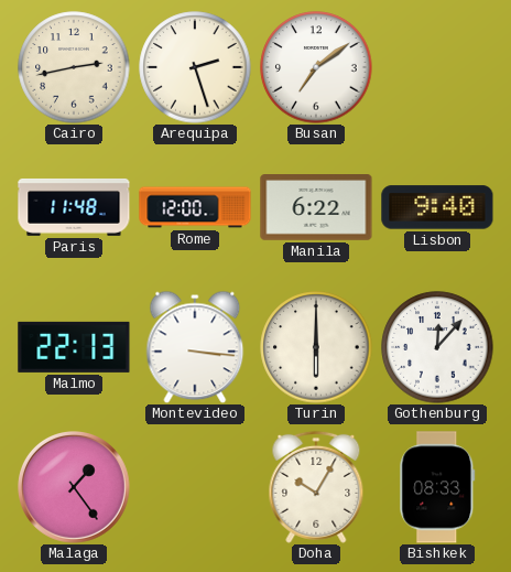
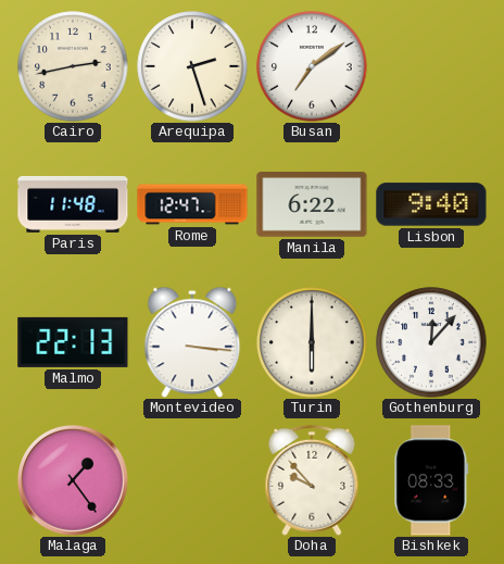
Rome: 12:00 -> 12:47
Doha: 10:05 -> 9:53
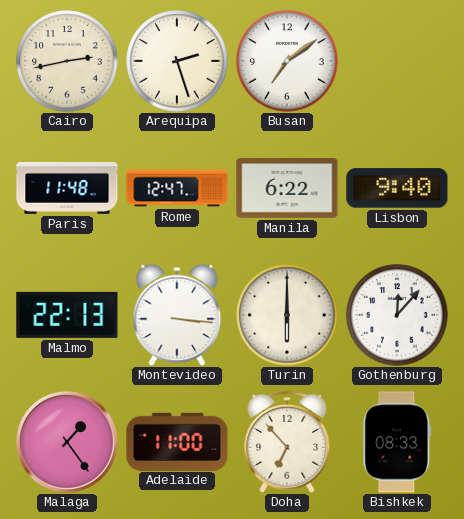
Adelaide: none -> 11:00
Doha: 9:53 -> 6:53
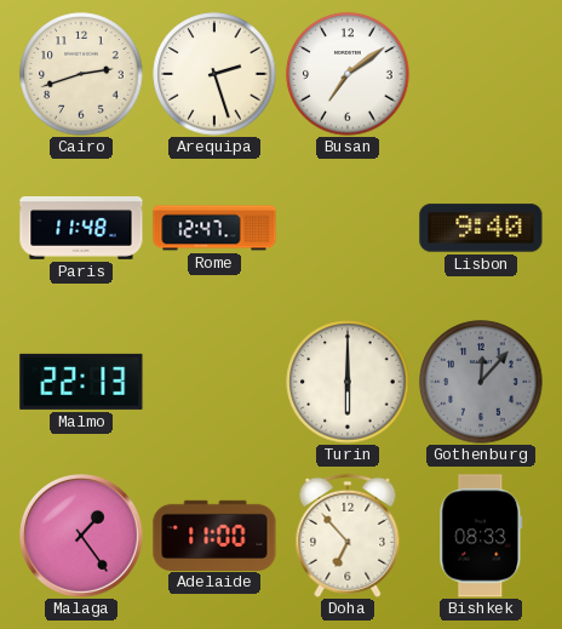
Cairo: 2:43 -> 2:42
Manila: 6:22 -> none
Montevideo: 3:16 -> none
Gothenburg dial: white -> grey
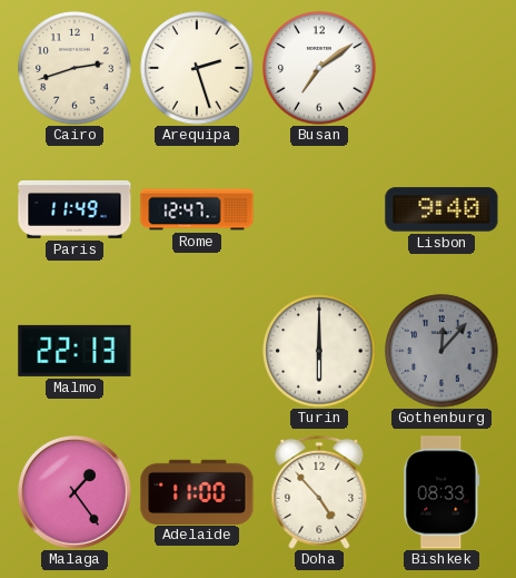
Paris: 11:48 -> 11:49
Doha: 6:53 -> 4:53
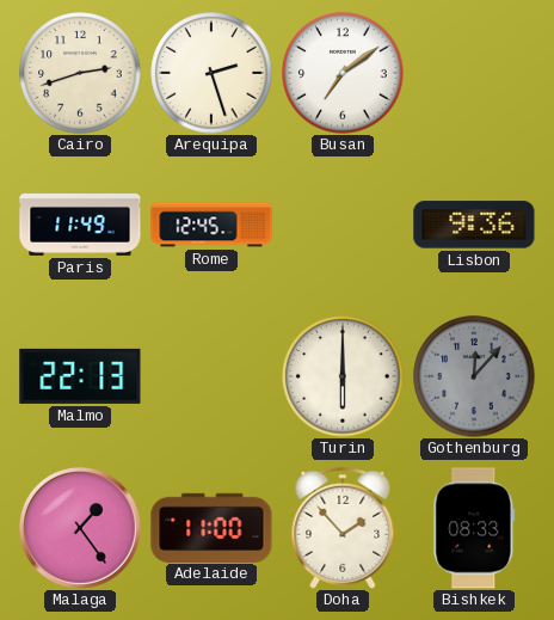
Rome: 12:47 -> 12:45
Lisbon: 9:40 -> 9:36
Doha: 4:53 -> 1:53
